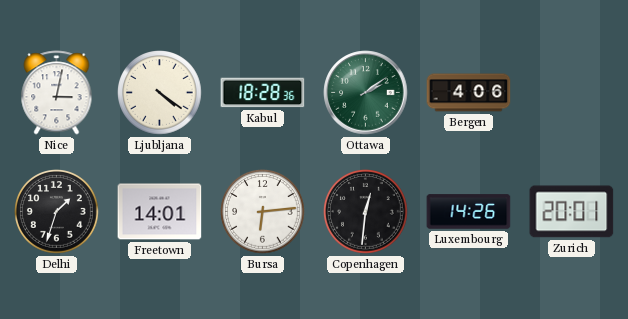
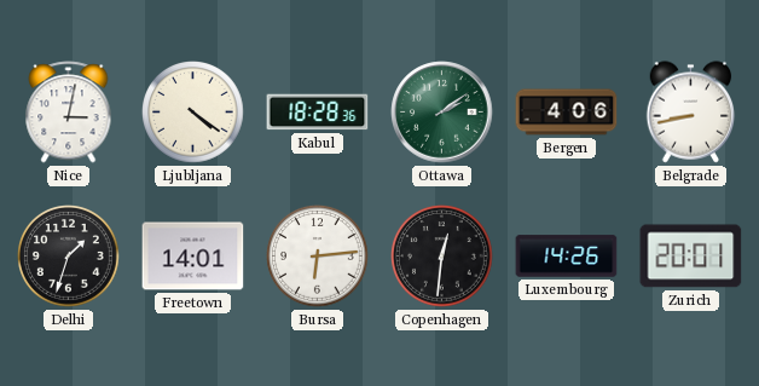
Belgrade: none -> 8:43
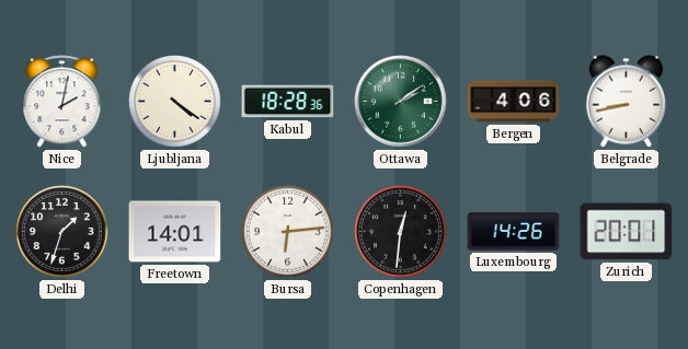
Nice: 3:02 -> 2:02
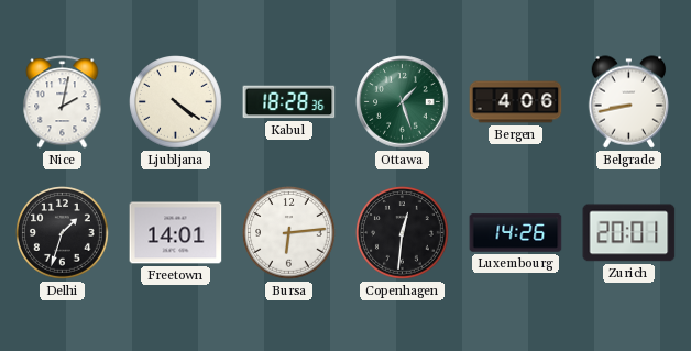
Ottawa: 2:09 -> 1:27
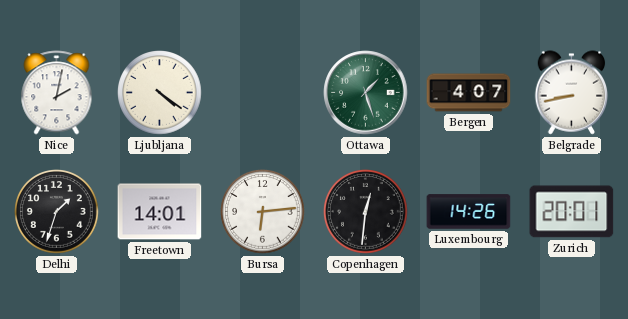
Kabul: 18:28 -> none
Bergen: 4:06 -> 4:07
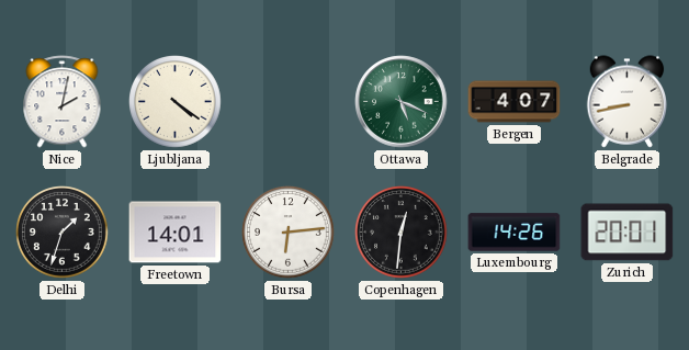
Ottawa: 1:27 -> 5:19
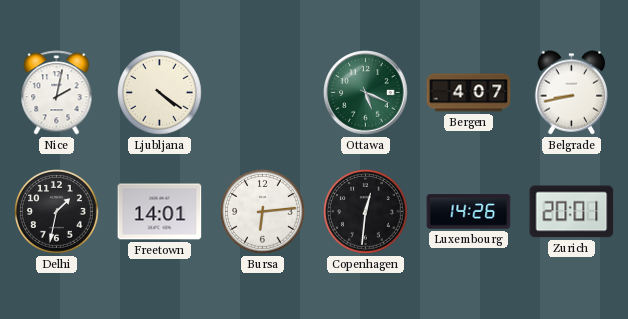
Delhi: 1:33 -> 1:32
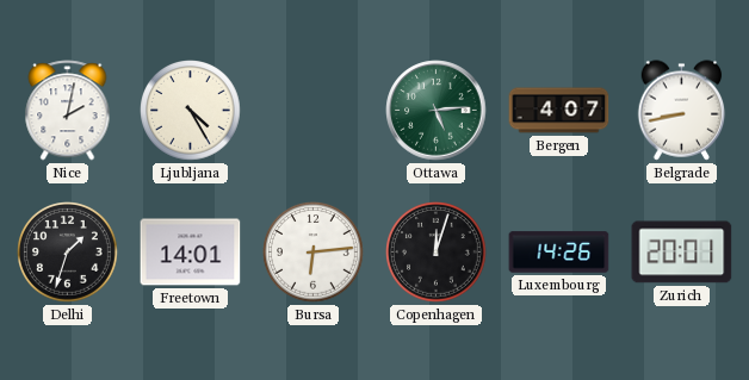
Ljubljana: 4:21 -> 4:25
Ottawa: 5:19 -> 5:14
Delhi: 1:32 -> 1:33
Copenhagen: 12:31 -> 12:03
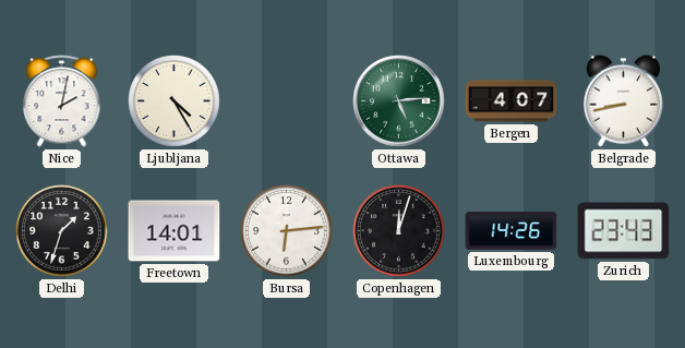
Zurich: 20:01 -> 23:43
